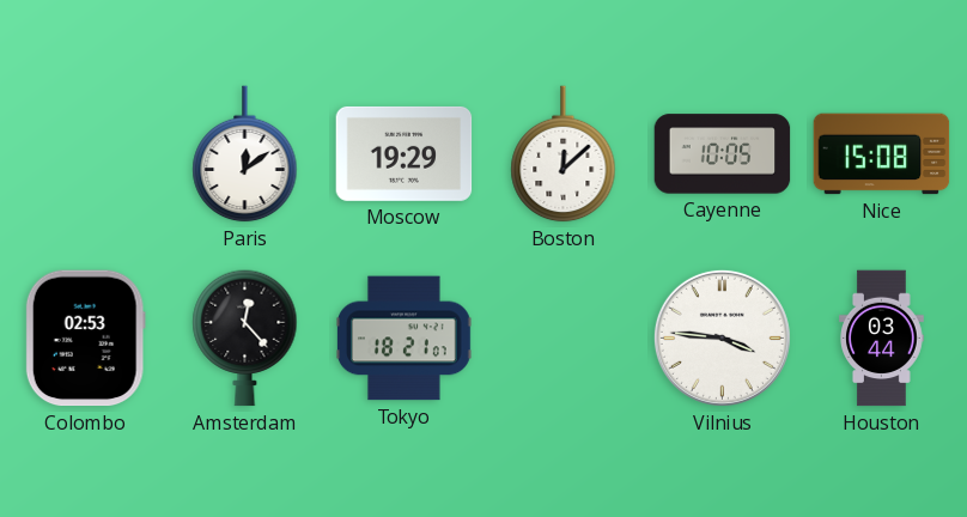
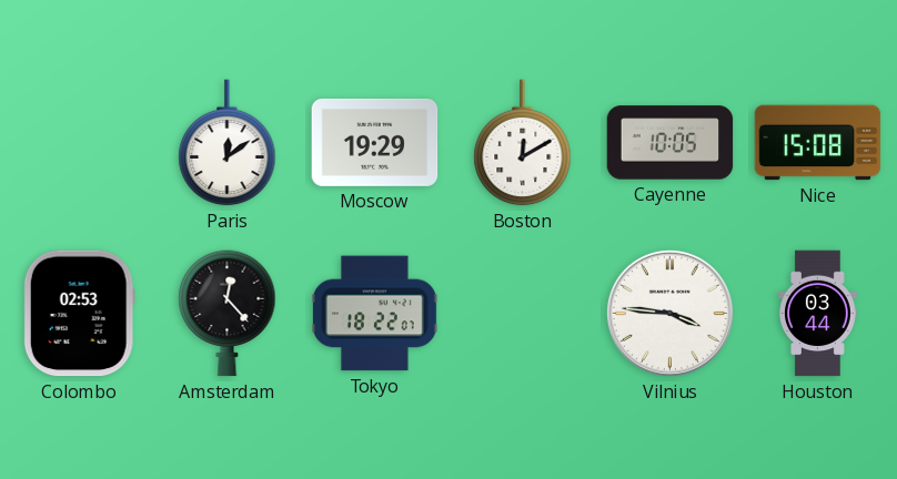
Boston: 12:08 -> 12:10
Tokyo: 18:21 -> 18:22
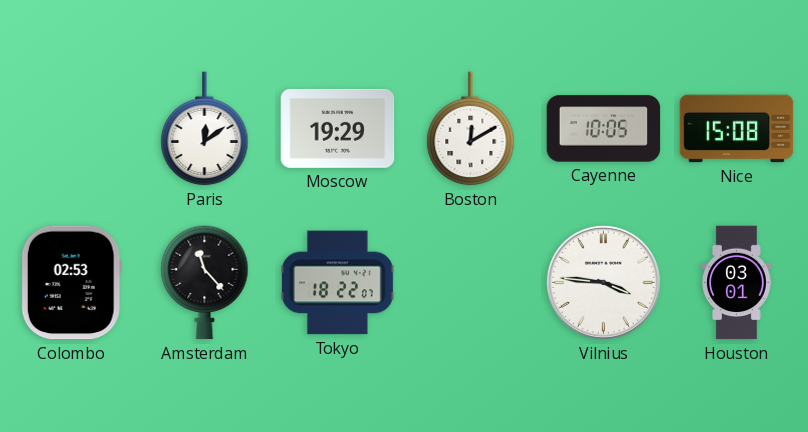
Amsterdam: 12:23 -> 11:23
Houston: 03:44 -> 03:01
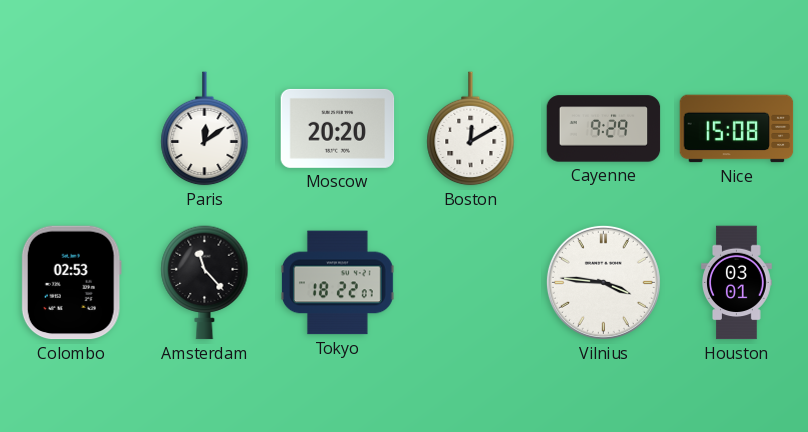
Moscow: 19:29 -> 20:20
Cayenne: 10:05 -> 9:29
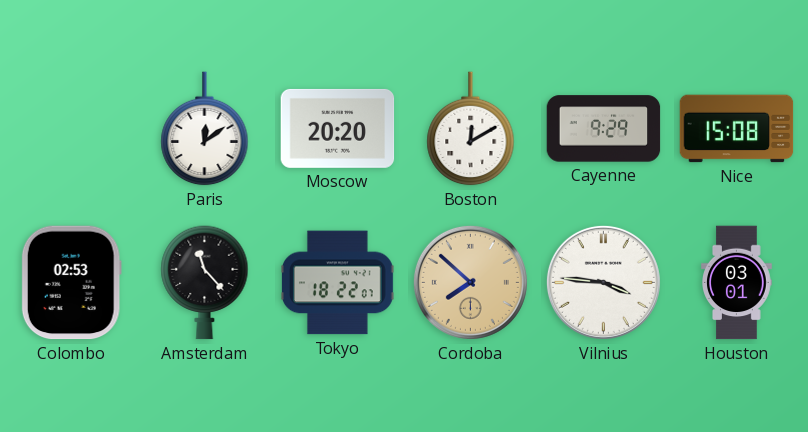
Cordoba: none -> 7:52
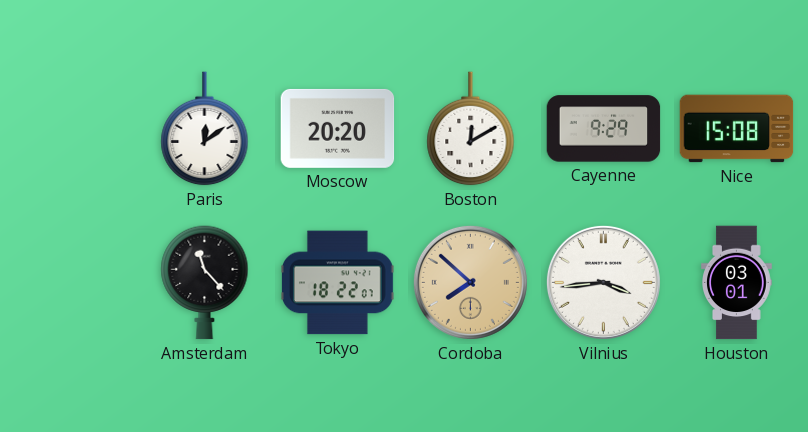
Colombo: 02:53 -> none
Vilnius: 3:46 -> 3:44
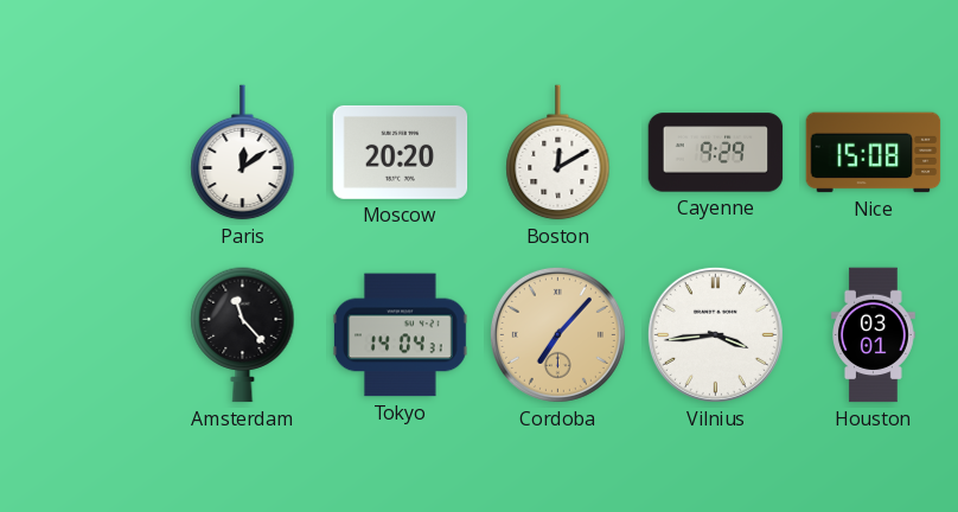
Tokyo: 18:22 -> 14:04
Cordoba: 7:52 -> 7:07
